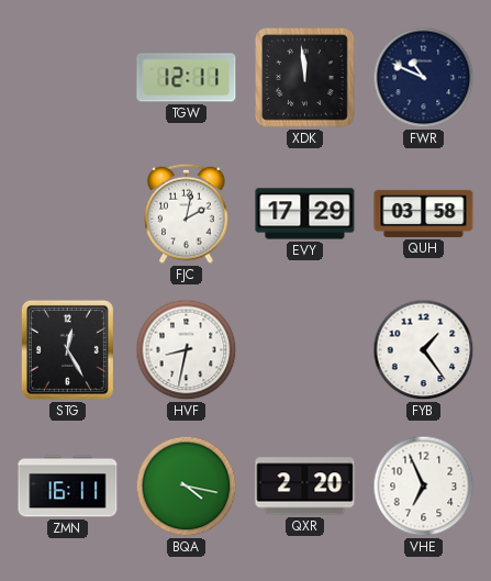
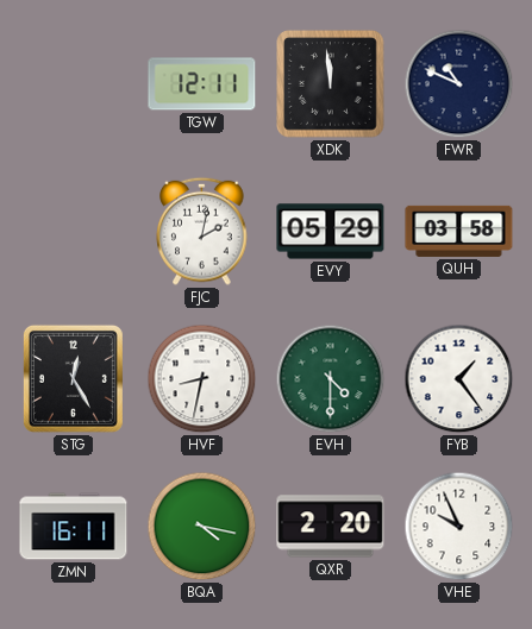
EVY: 17:29 -> 05:29
EVH: none -> 4:30
VHE: 6:56 -> 9:56
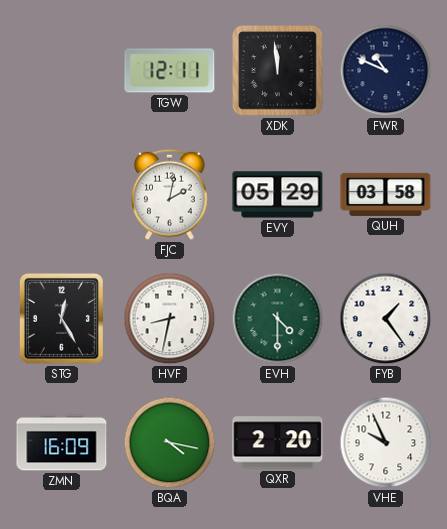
ZMN: 16:11 -> 16:09
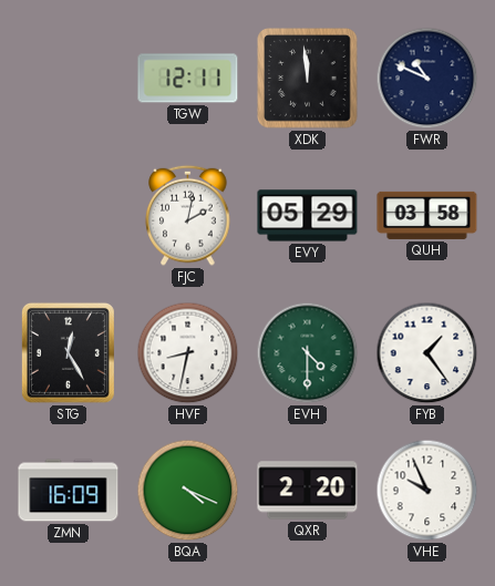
BQA: 4:17 -> 4:19
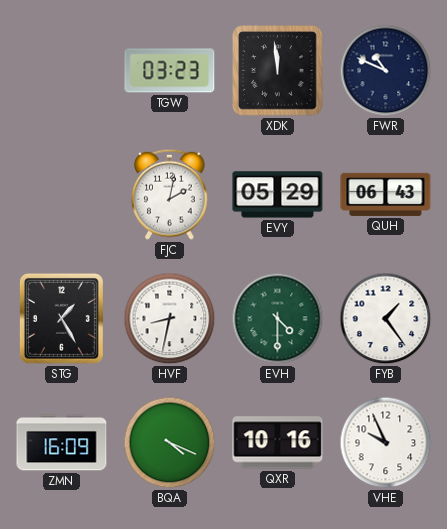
TGW: 12:11 -> 03:23
QUH: 03:58 -> 06:43
STG: 12:25 -> 1:25
QXR: 2:20 -> 10:16
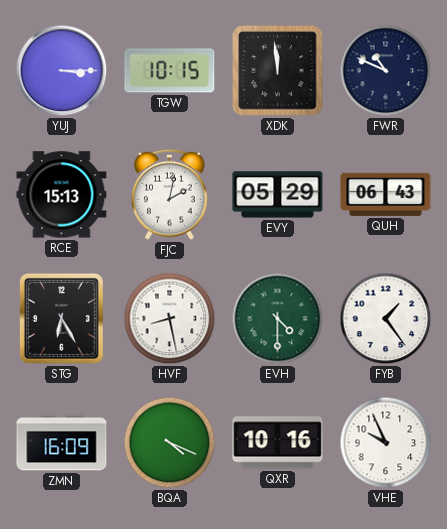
YUJ: none -> 3:15
TGW: 03:23 -> 10:15
RCE: none -> 15:13
STG: 1:25 -> 6:25
HVF: 8:32 -> 8:28
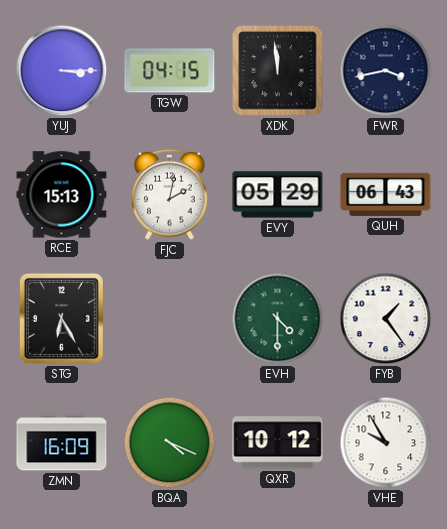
TGW: 10:15 -> 04:15
FWR: 10:49 -> 3:43
HVF: 8:28 -> none
QXR: 10:16 -> 10:12
VHE: 9:56 -> 9:55
